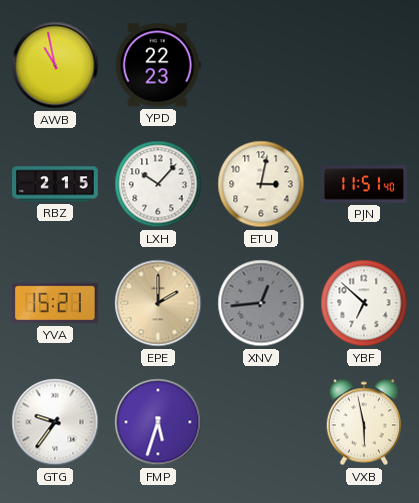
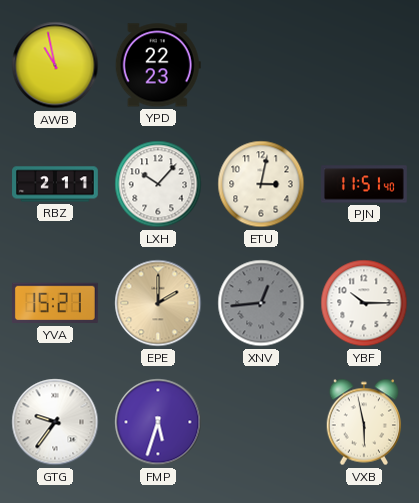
RBZ: 2:15 -> 2:11
YBF: 6:52 -> 10:15
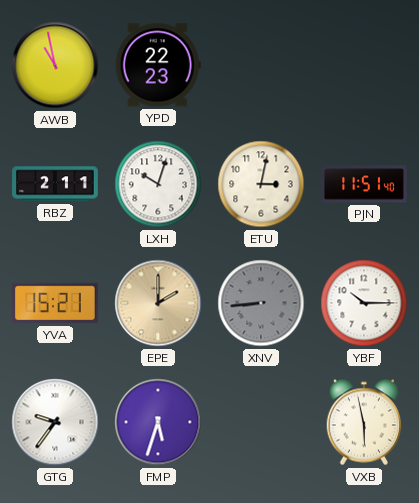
LXH: 10:07 -> 10:03
XNV: 12:44 -> 8:44
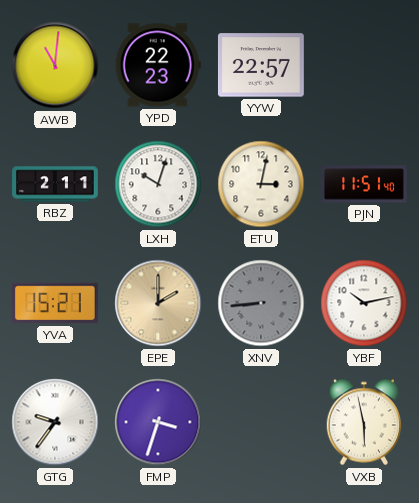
AWB: 10:58 -> 11:01
YYW: none -> 22:57
YBF: 10:15 -> 10:13
FMP: 5:33 -> 3:33
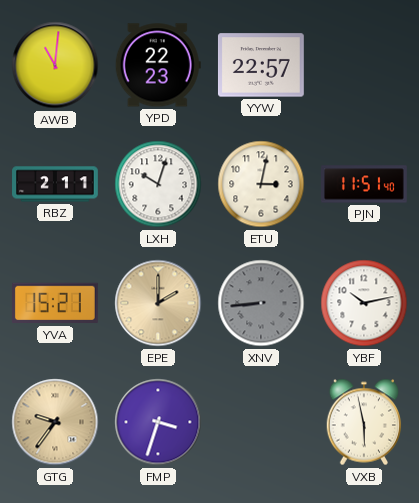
GTG dial: white -> champagne
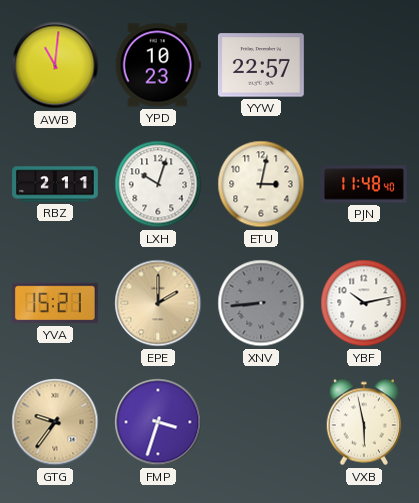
YPD: 22:23 -> 10:23
PJN: 11:51 -> 11:48
